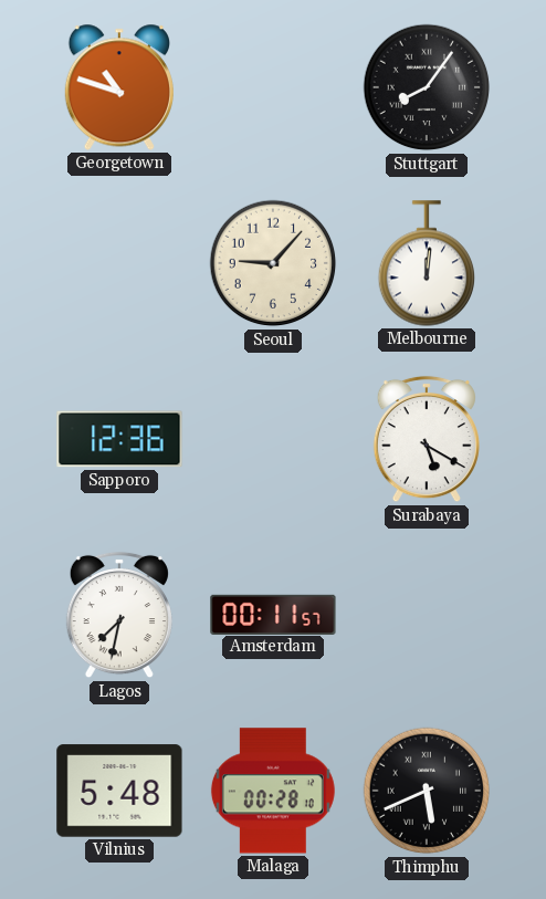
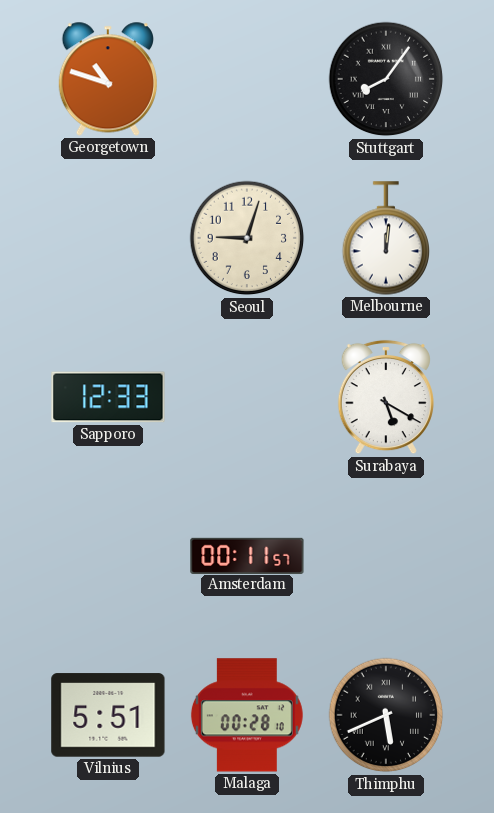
Seoul: 9:07 -> 9:03
Sapporo: 12:36 -> 12:33
Lagos: 7:32 -> none
Vilnius: 5:48 -> 5:51
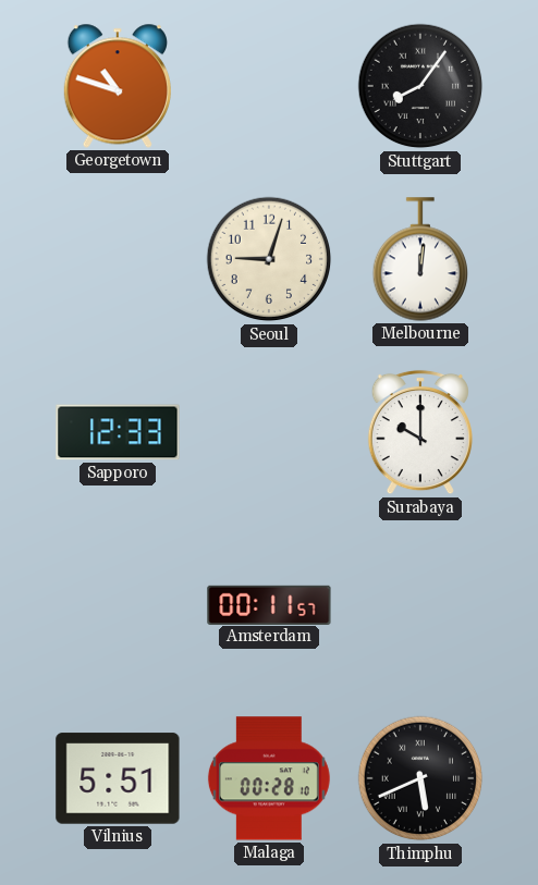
Surabaya: 5:20 -> 10:00
